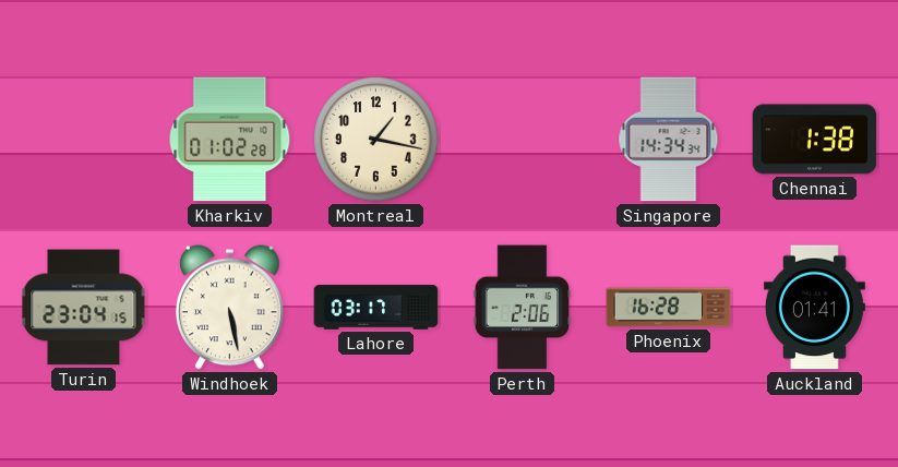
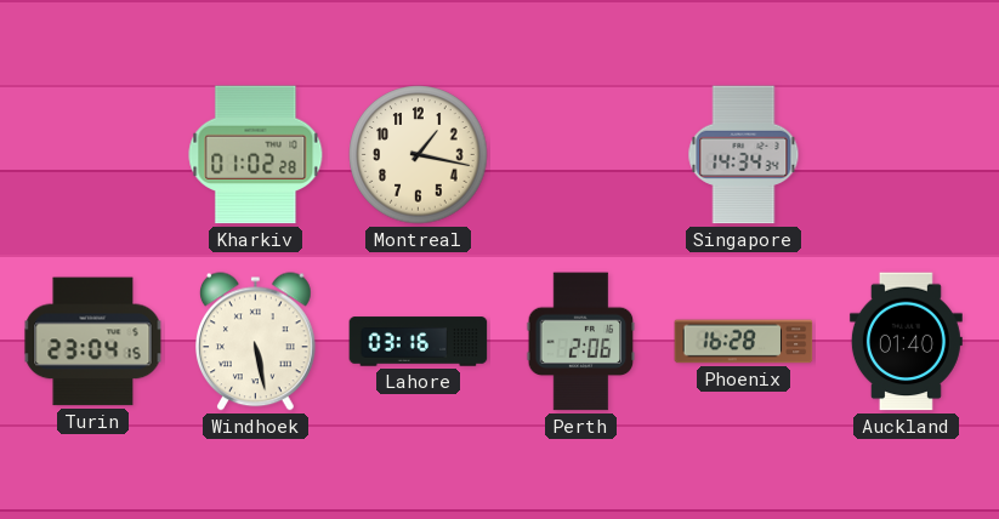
Chennai: 1:38 -> none
Lahore: 03:17 -> 03:16
Auckland: 01:41 -> 01:40
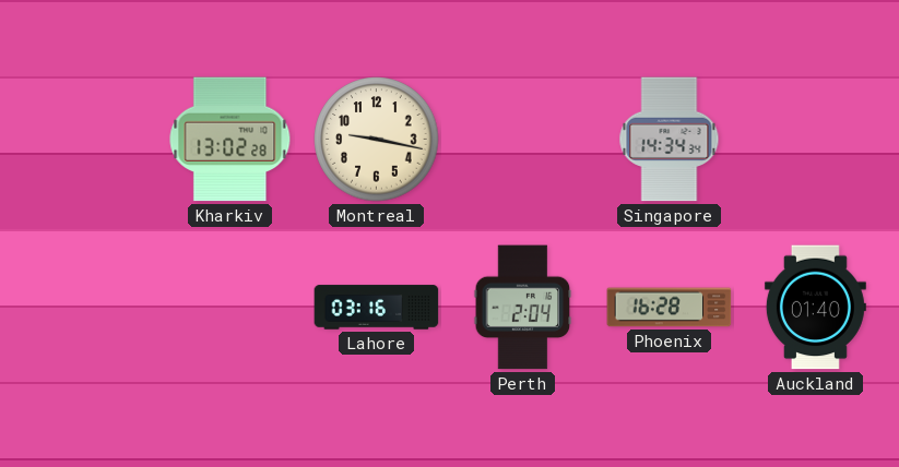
Kharkiv: 01:02 -> 13:02
Montreal: 1:17 -> 9:17
Turin: 23:04 -> none
Windhoek: 5:28 -> none
Perth: 2:06 -> 2:04
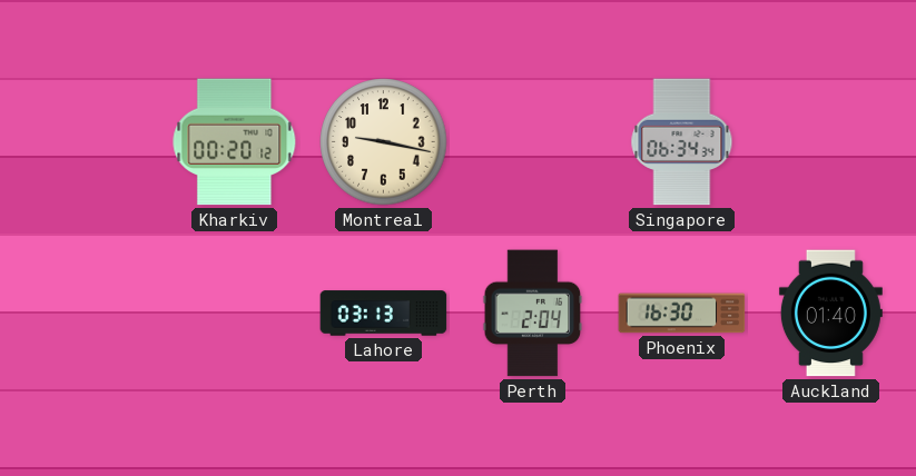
Kharkiv: 13:02 -> 00:20
Singapore: 14:34 -> 06:34
Lahore: 03:16 -> 03:13
Phoenix: 16:28 -> 16:30
